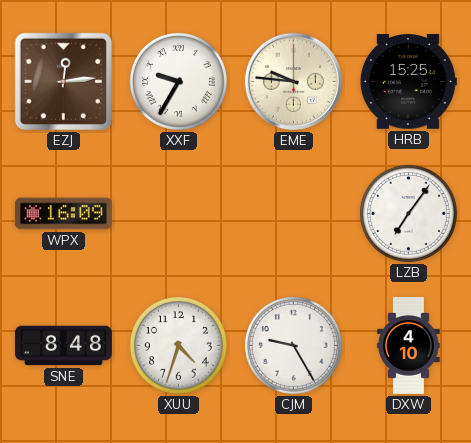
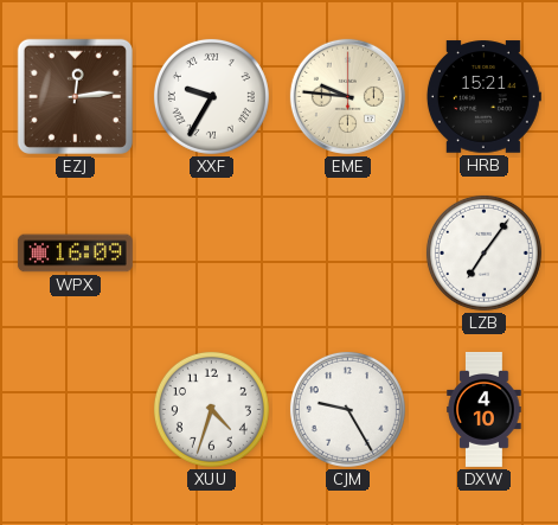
HRB: 15:25 -> 15:21
SNE: 8:48 -> none
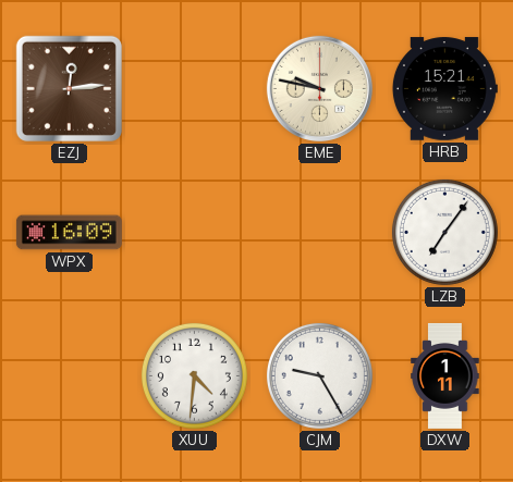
XXF: 9:35 -> none
EME: 9:46 -> 9:47
XUU: 4:33 -> 4:31
DXW: 4:10 -> 1:11
